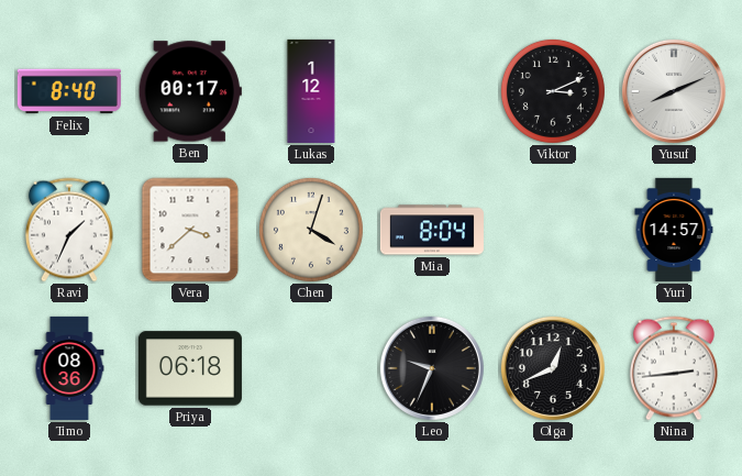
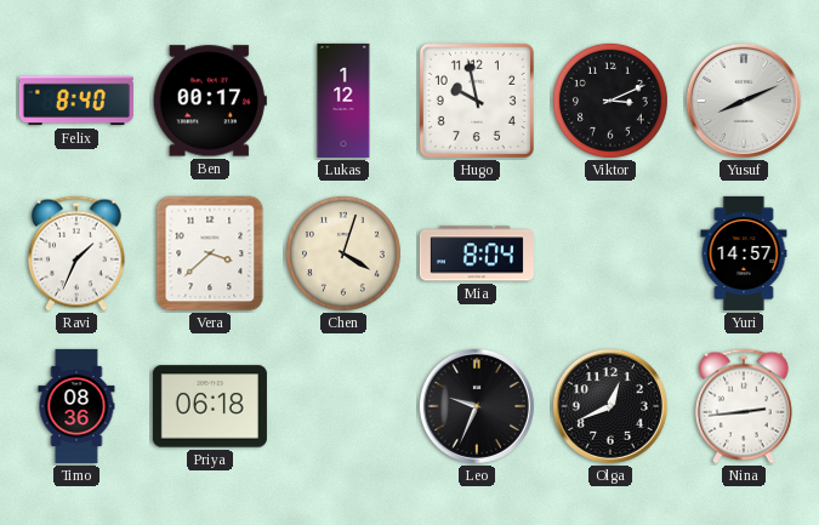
Hugo: none -> 9:58
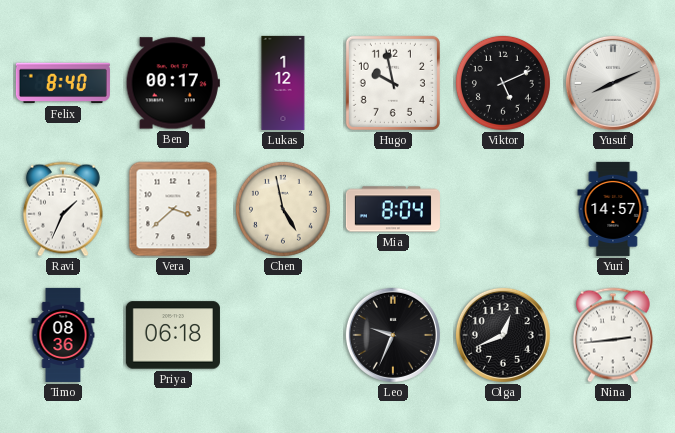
Viktor: 3:11 -> 5:11
Chen: 4:03 -> 4:58
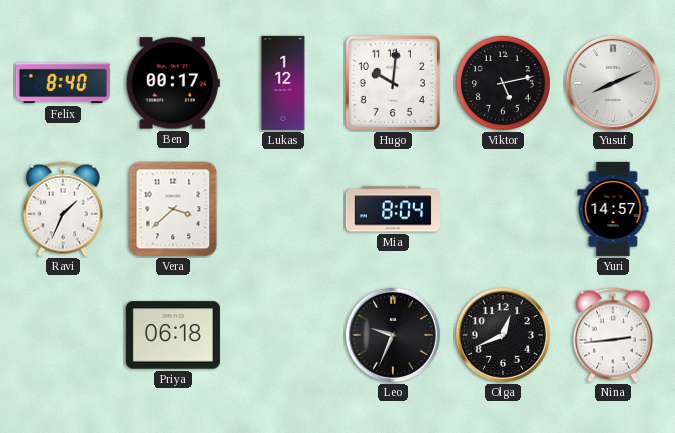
Hugo: 9:58 -> 10:01
Viktor: 5:11 -> 5:13
Chen: 4:58 -> none
Timo: 08:36 -> none
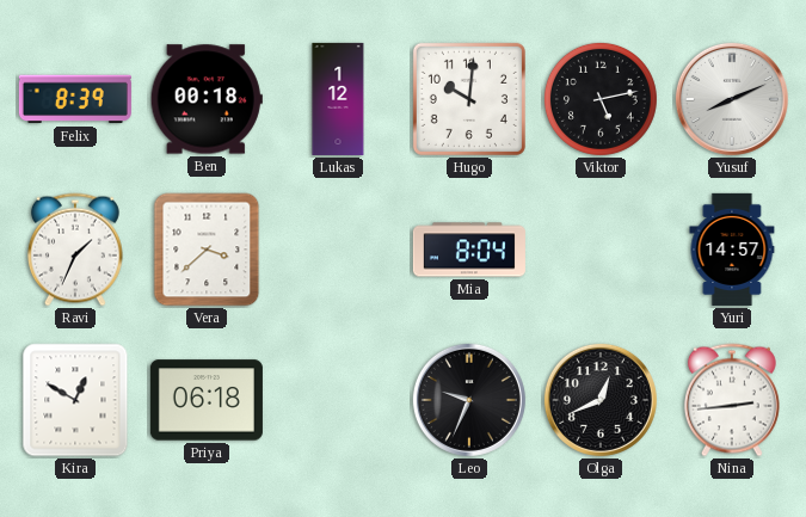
Felix: 8:40 -> 8:39
Ben: 00:17 -> 00:18
Kira: none -> 12:50
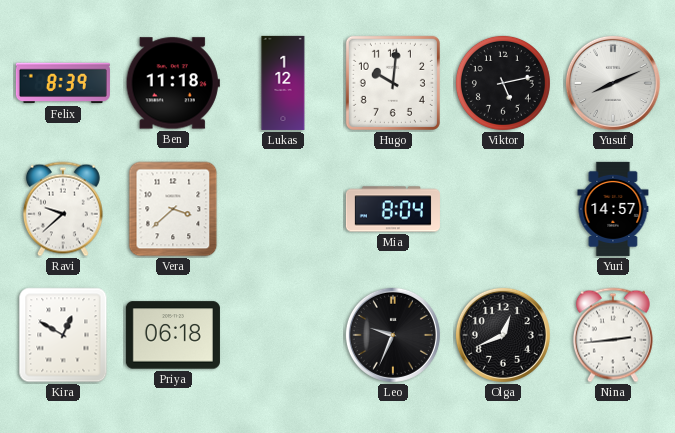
Ben: 00:18 -> 11:18
Ravi: 1:34 -> 9:38
